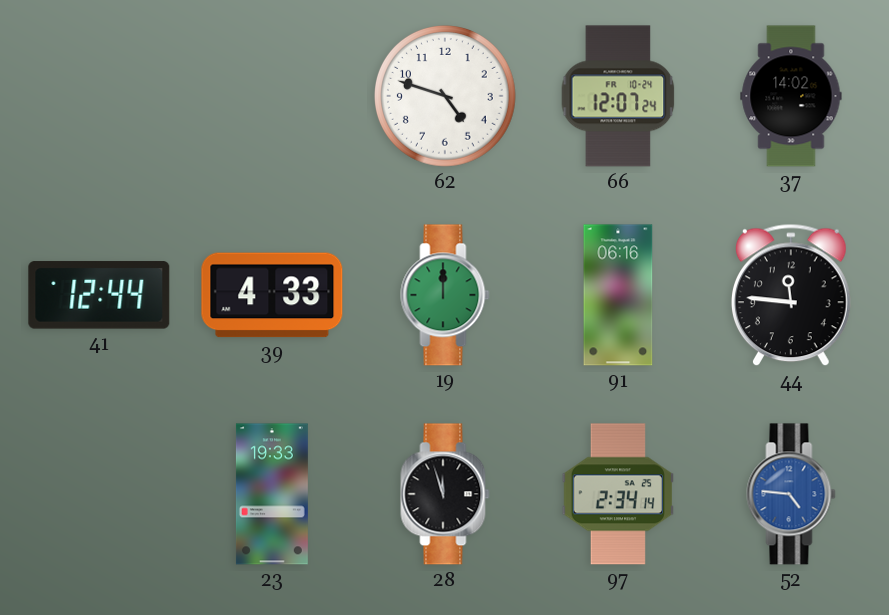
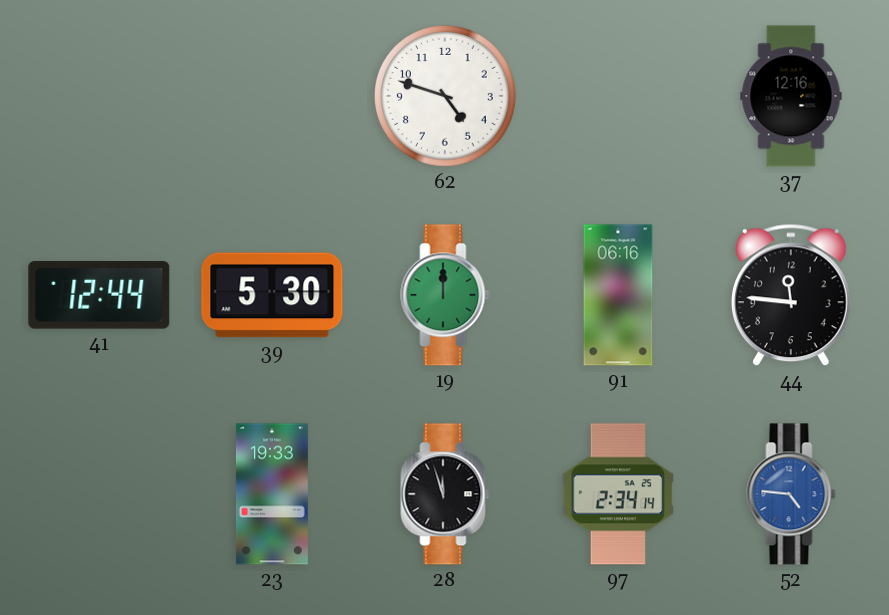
66: 12:07 -> none
37: 14:02 -> 12:16
39: 4:33 -> 5:30
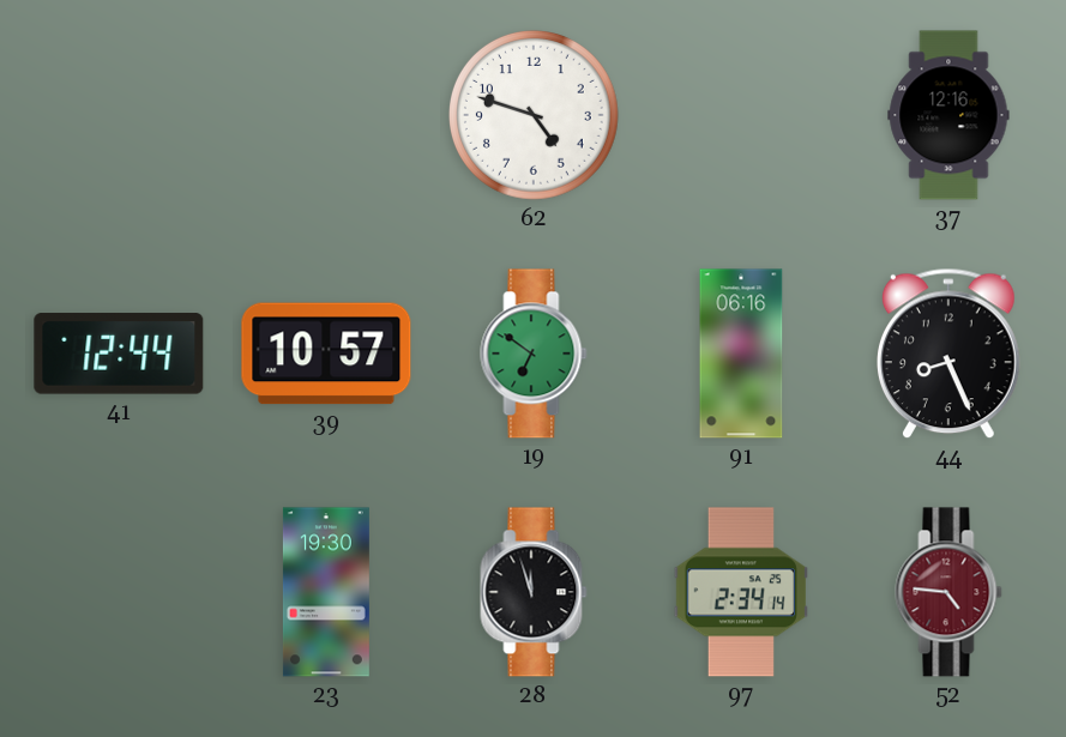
39: 5:30 -> 10:57
19: 12:00 -> 6:51
44: 11:46 -> 8:26
23: 19:33 -> 19:30
52 dial: blue -> burgundy
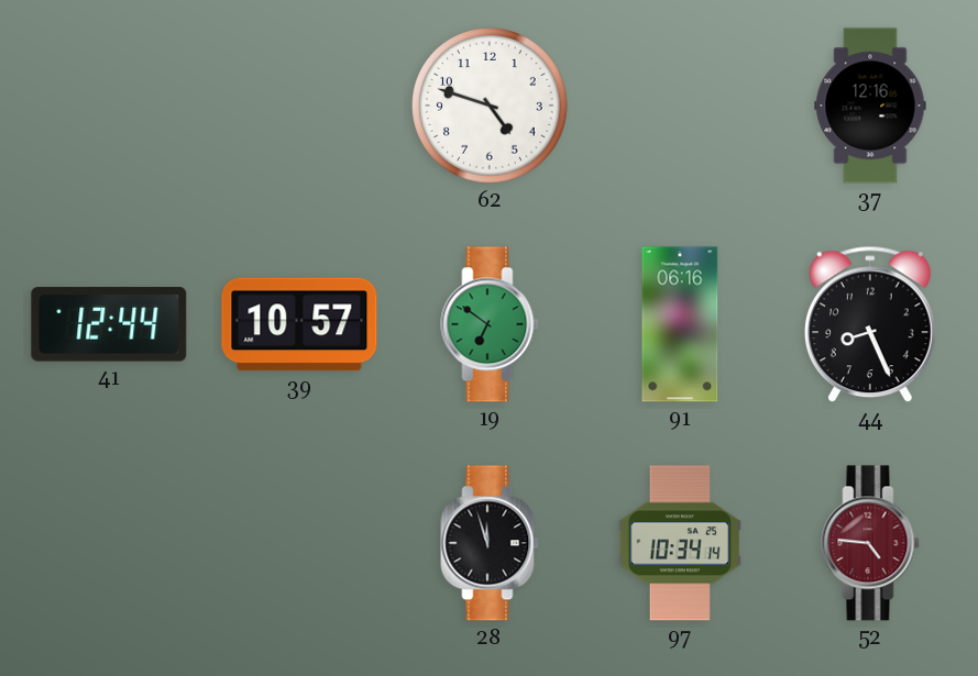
23: 19:30 -> none
97: 2:34 -> 10:34
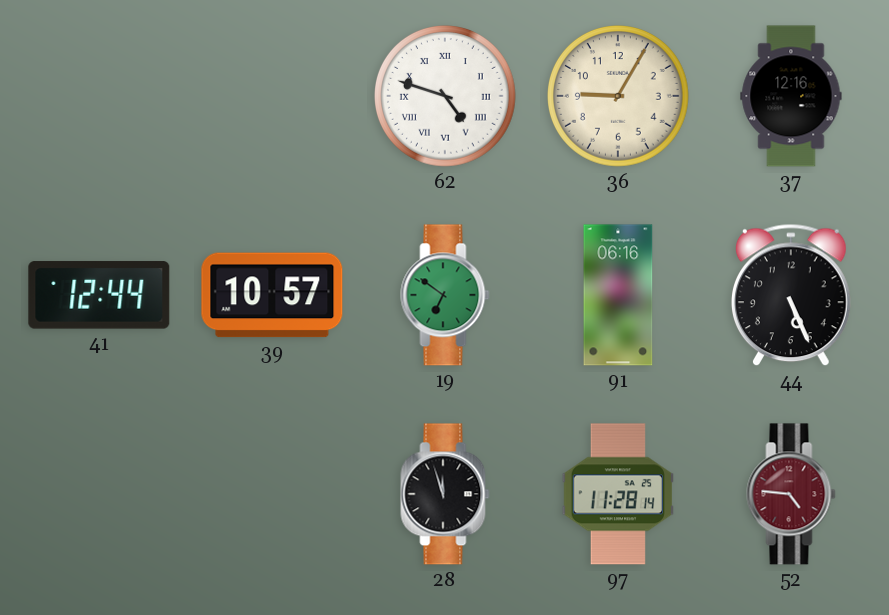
62 numerals: Arabic -> Roman
36: none -> 9:05
44: 8:26 -> 5:26
97: 10:34 -> 11:28
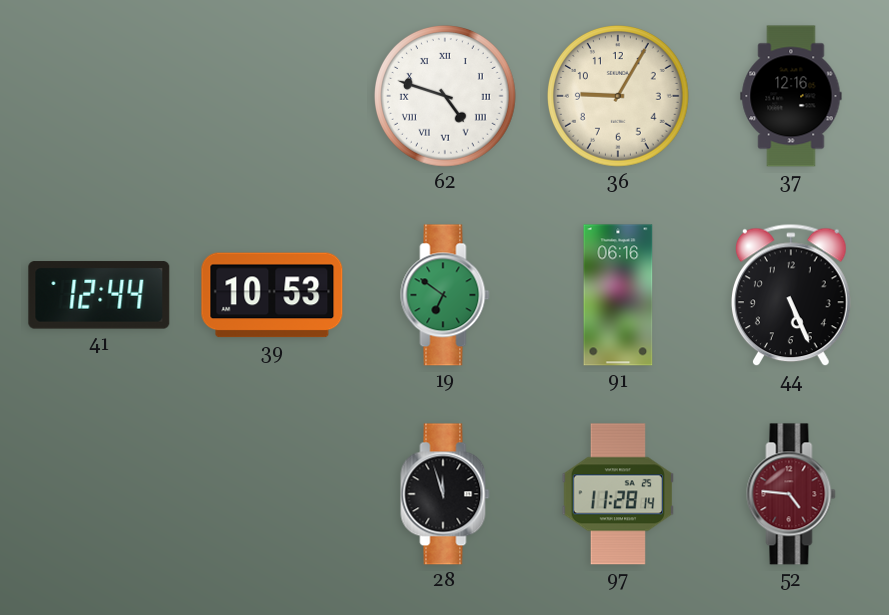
39: 10:57 -> 10:53
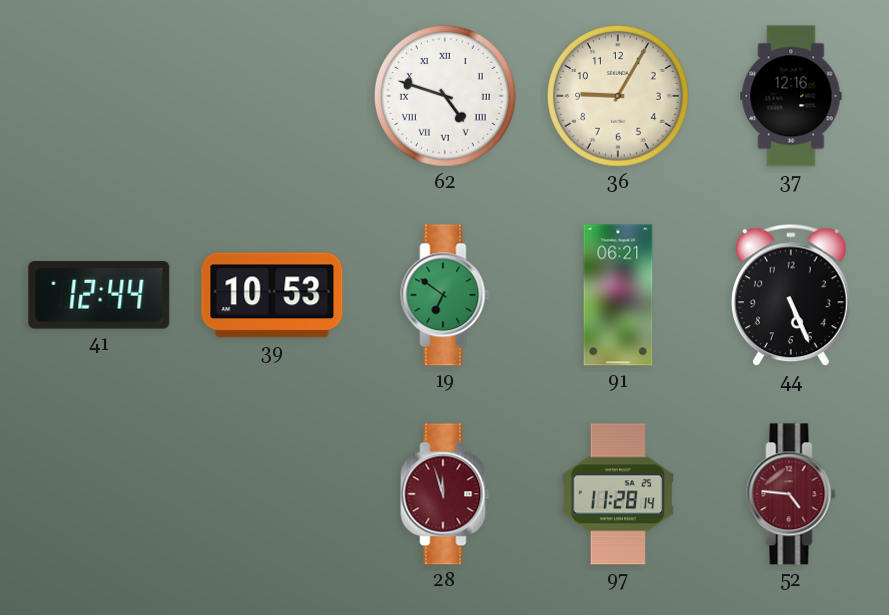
91: 06:16 -> 06:21
28 dial: black -> burgundy
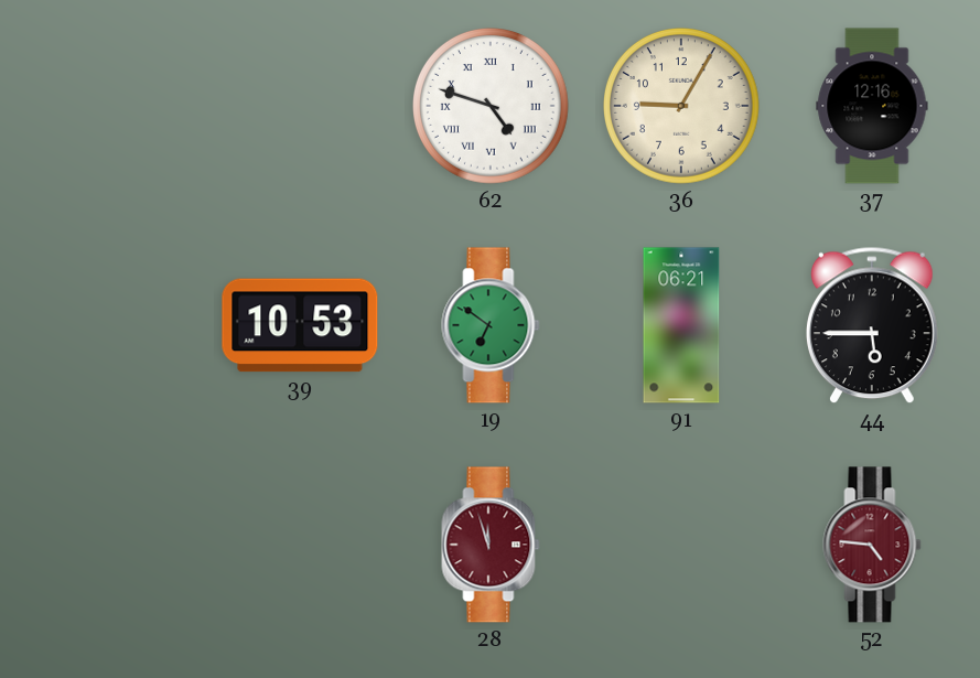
41: 12:44 -> none
44: 5:26 -> 5:45
97: 11:28 -> none
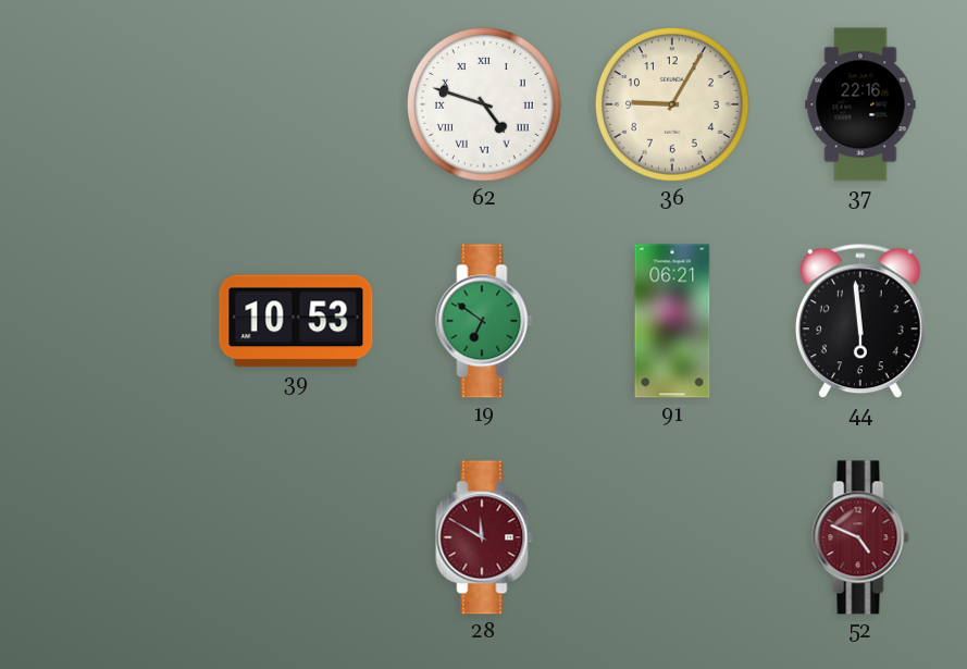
37: 12:16 -> 22:16
44: 5:45 -> 5:59
28: 11:57 -> 11:50
52: 4:46 -> 4:49
